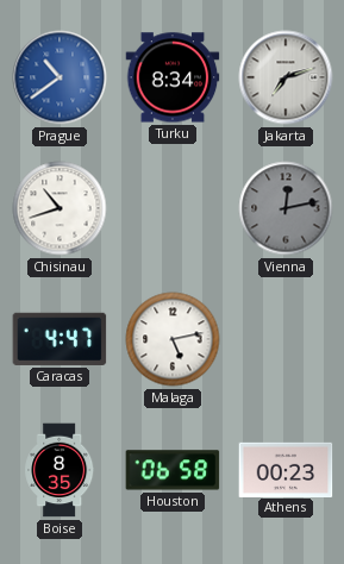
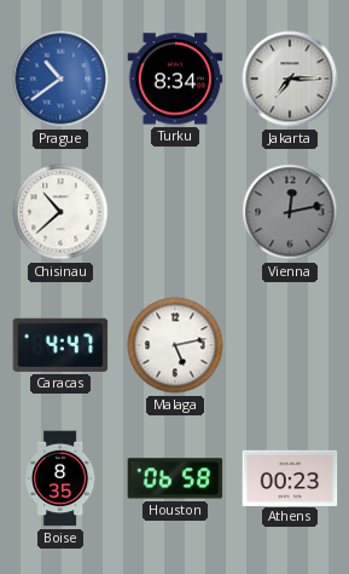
Jakarta: 7:12 -> 7:15
Chisinau: 10:42 -> 10:38
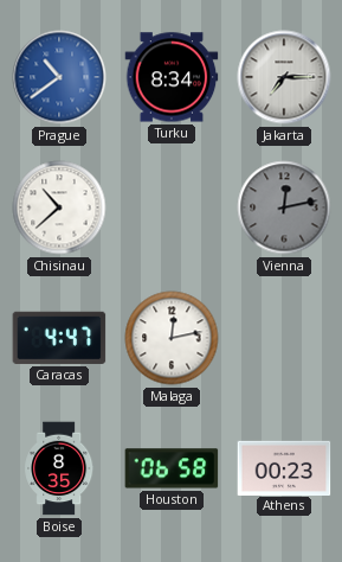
Malaga: 5:13 -> 12:13
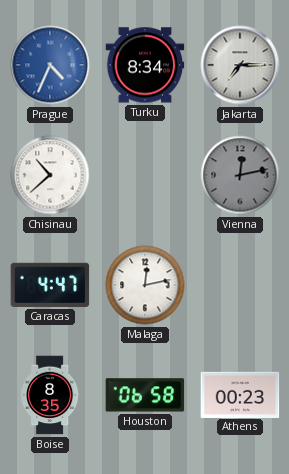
Prague: 10:39 -> 4:34
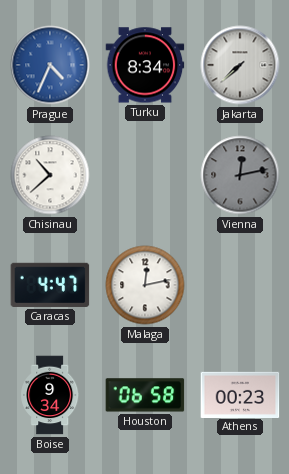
Jakarta: 7:15 -> 7:38
Boise: 8:35 -> 9:34
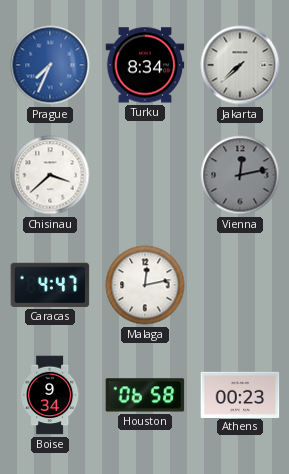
Prague: 4:34 -> 7:34
Chisinau: 10:38 -> 3:38
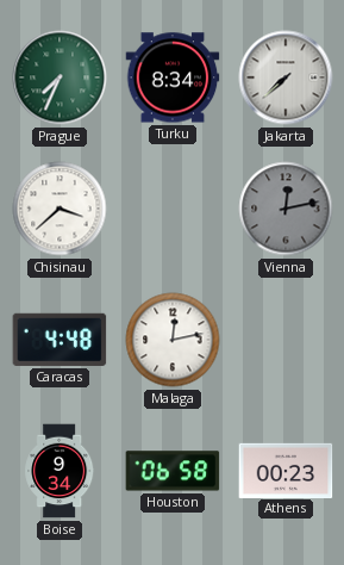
Prague dial: blue -> green
Caracas: 4:47 -> 4:48
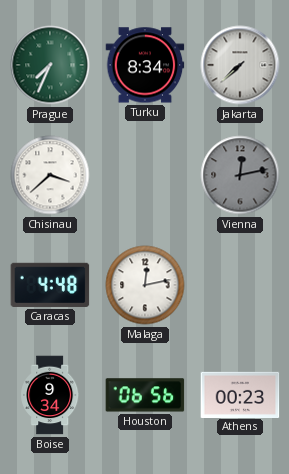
Houston: 06:58 -> 06:56
